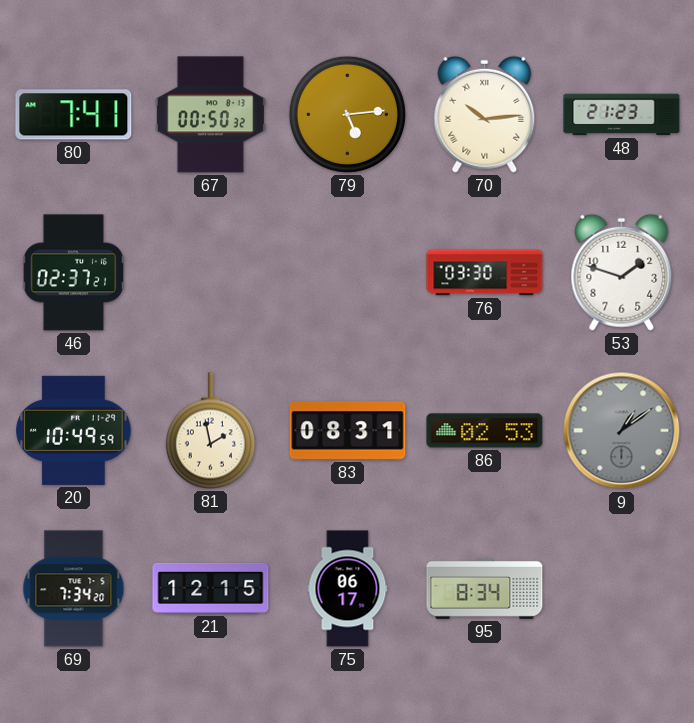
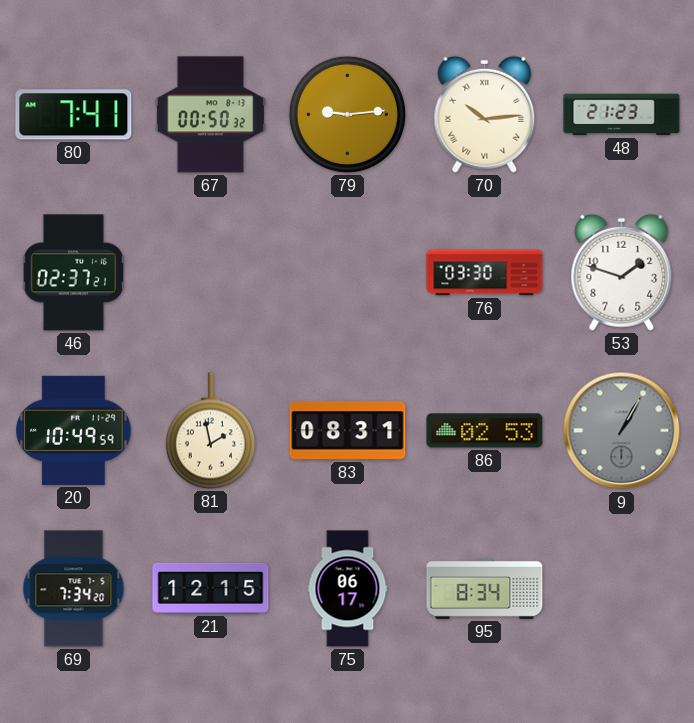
79: 5:14 -> 9:14
9: 1:09 -> 1:05
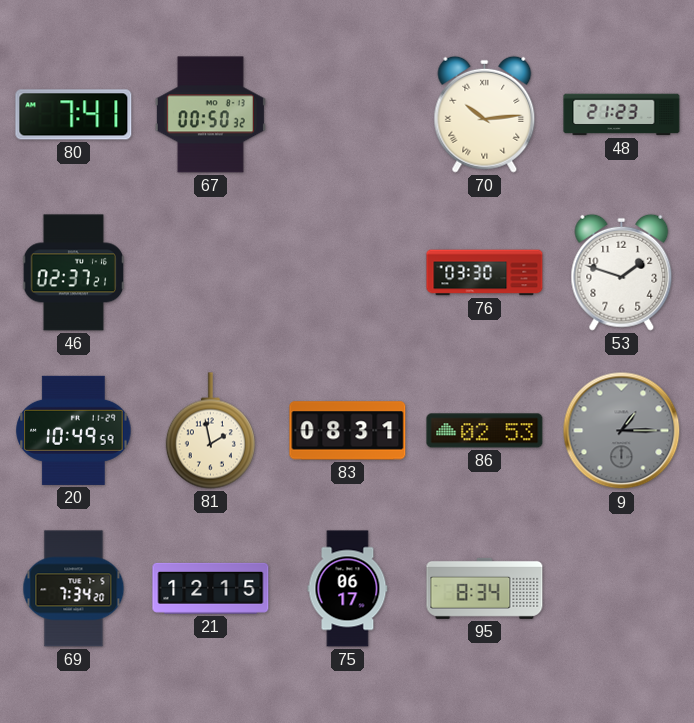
79: 9:14 -> none
9: 1:05 -> 1:15
